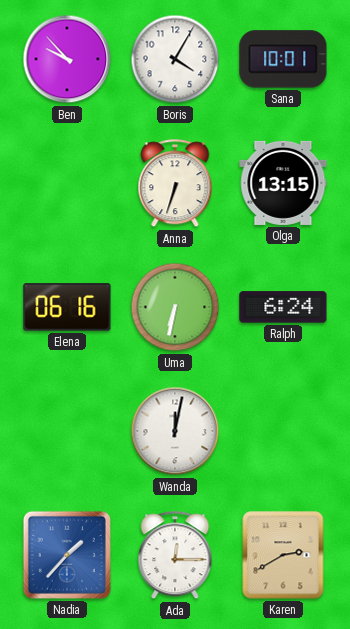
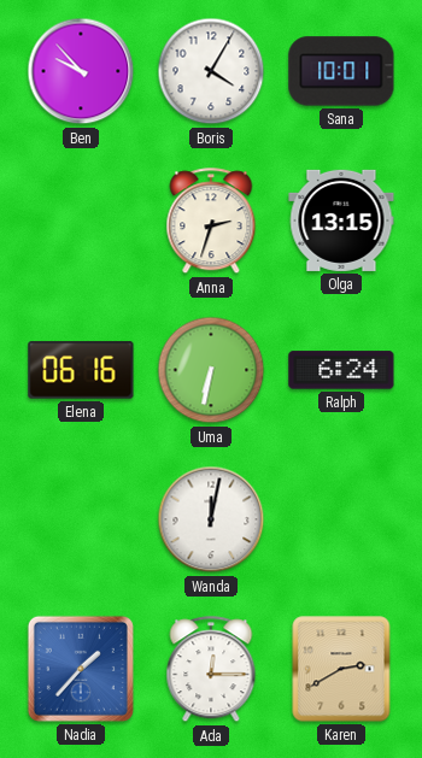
Anna: 6:33 -> 2:33
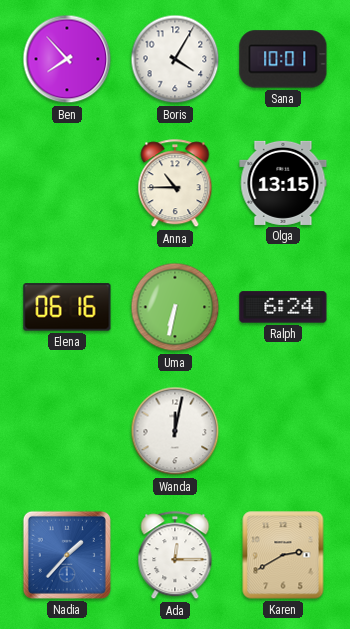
Ben: 9:53 -> 7:53
Anna: 2:33 -> 10:45
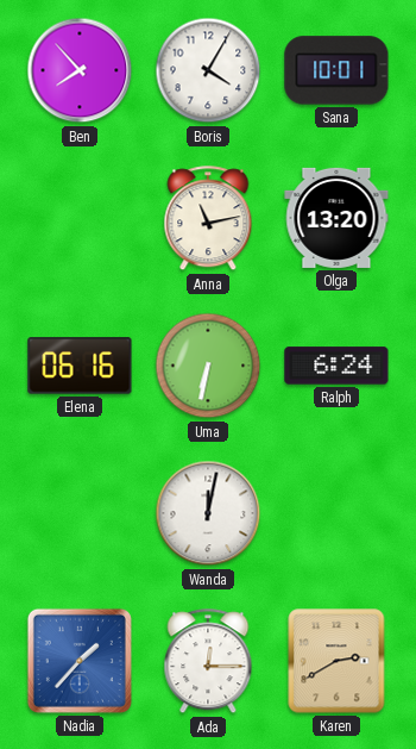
Anna: 10:45 -> 11:13
Olga: 13:15 -> 13:20
